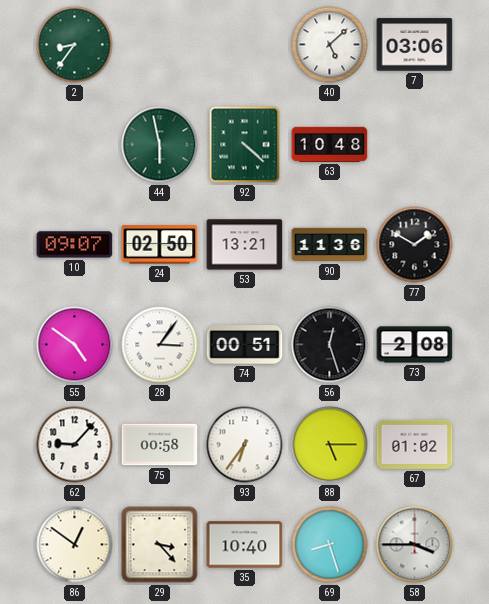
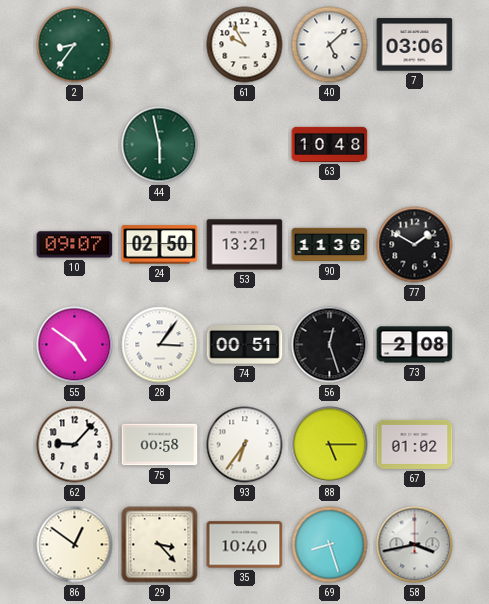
61: none -> 9:55
92: 4:22 -> none
58: 3:45 -> 3:43
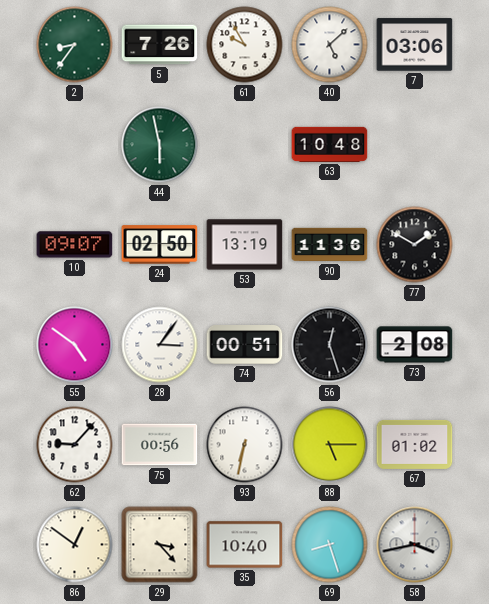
5: none -> 7:26
53: 13:21 -> 13:19
75: 00:58 -> 00:56
93: 6:36 -> 6:32
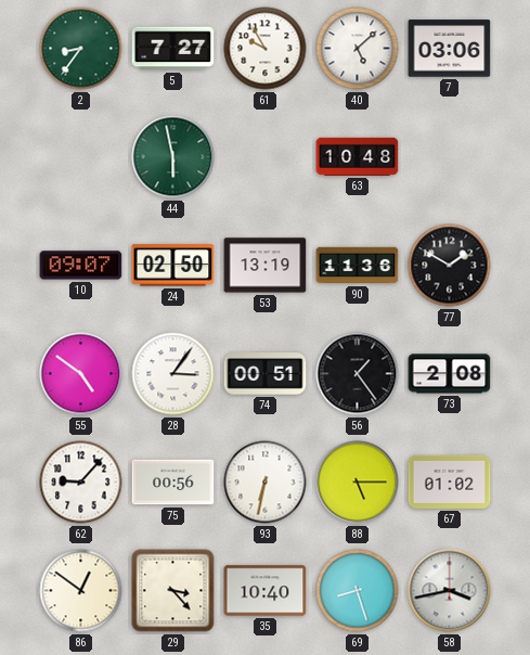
5: 7:26 -> 7:27
56: 12:27 -> 1:24
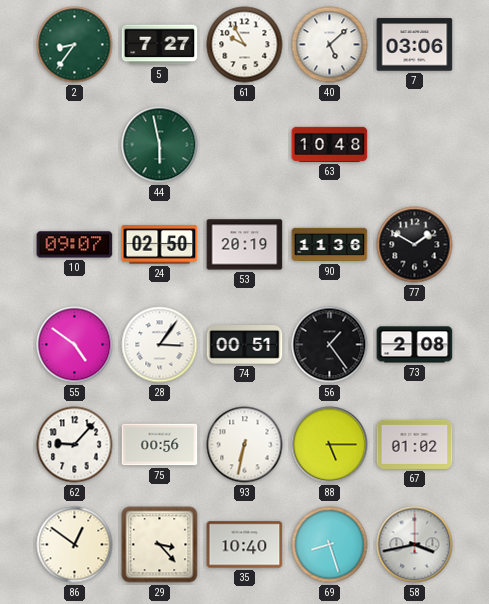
53: 13:19 -> 20:19
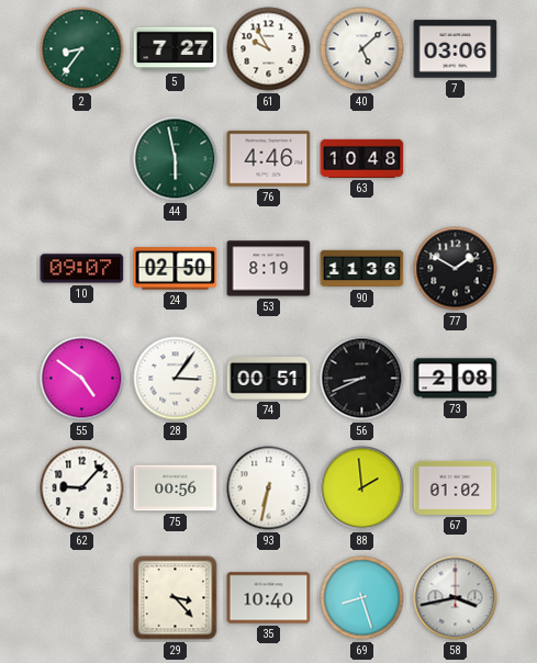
76: none -> 4:46
53: 20:19 -> 8:19
56: 1:24 -> 8:41
88: 5:15 -> 1:59
86: 12:51 -> none
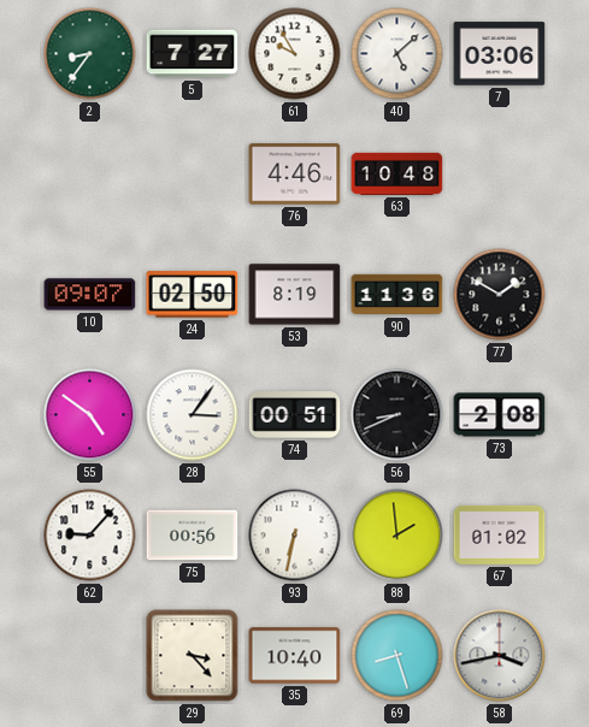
44: 5:58 -> none
